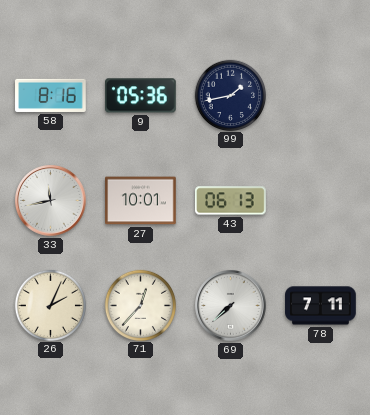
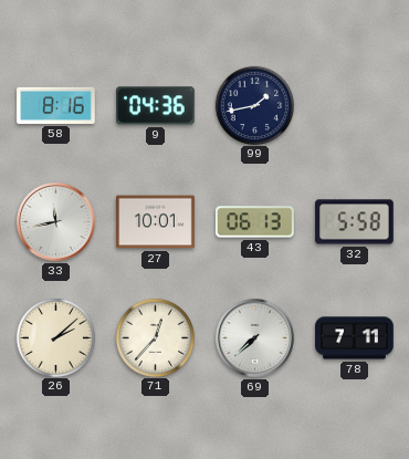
9: 05:36 -> 04:36
32: none -> 5:58
26: 2:04 -> 2:08
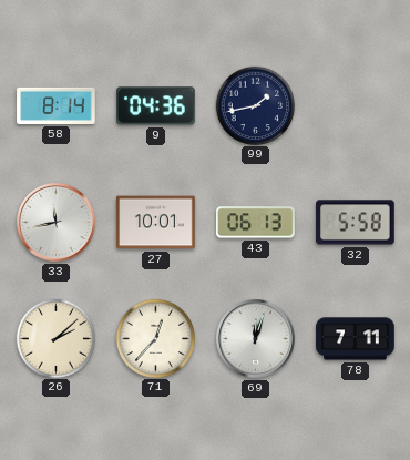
58: 8:16 -> 8:14
69: 7:38 -> 12:03
